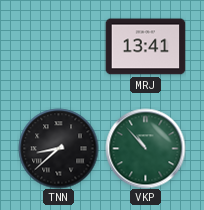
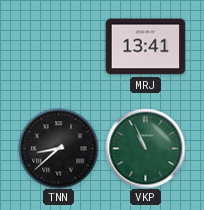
VKP: 10:53 -> 10:56
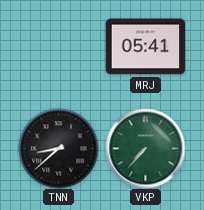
MRJ: 13:41 -> 05:41
VKP: 10:56 -> 7:37
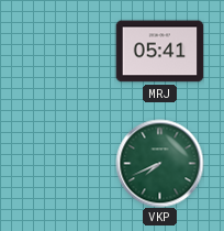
TNN: 8:38 -> none
VKP: 7:37 -> 7:41
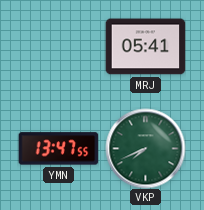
YMN: none -> 13:47
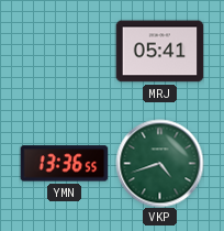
YMN: 13:47 -> 13:36
VKP: 7:41 -> 4:42
